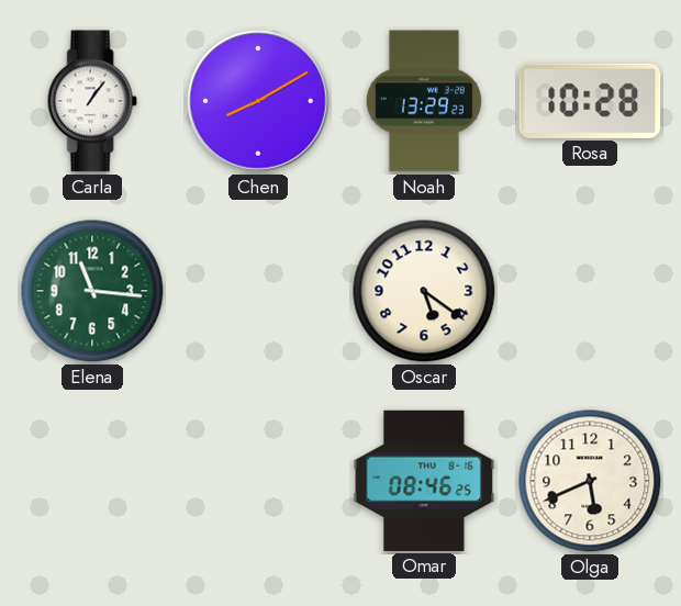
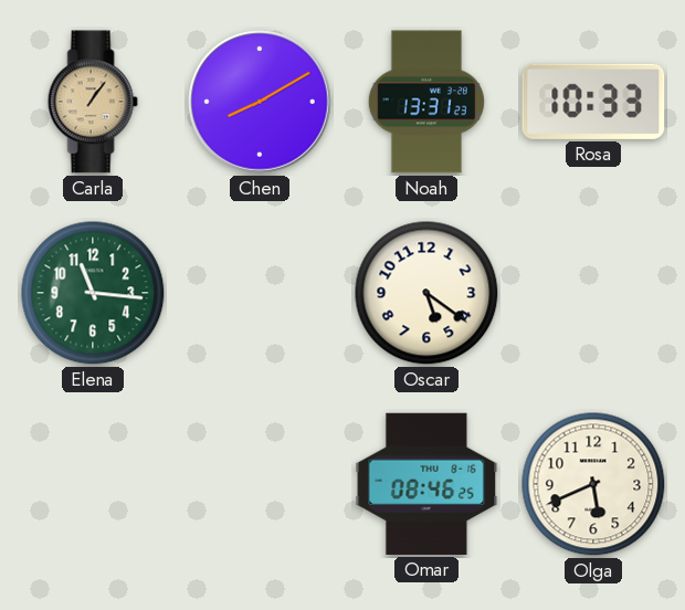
Carla dial: white -> champagne
Noah: 13:29 -> 13:31
Rosa: 10:28 -> 10:33
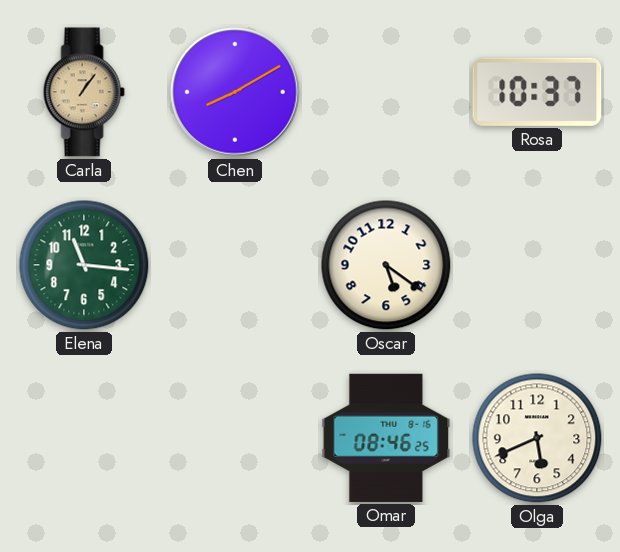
Noah: 13:31 -> none
Rosa: 10:33 -> 10:37
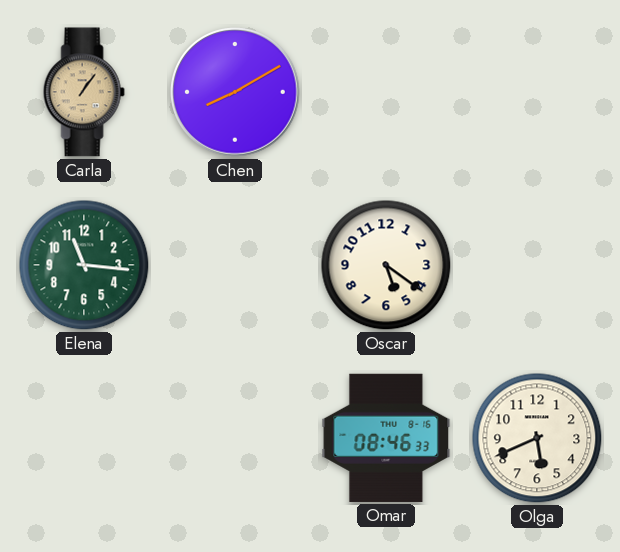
Rosa: 10:37 -> none
Omar: 08:46:25 -> 08:46:33
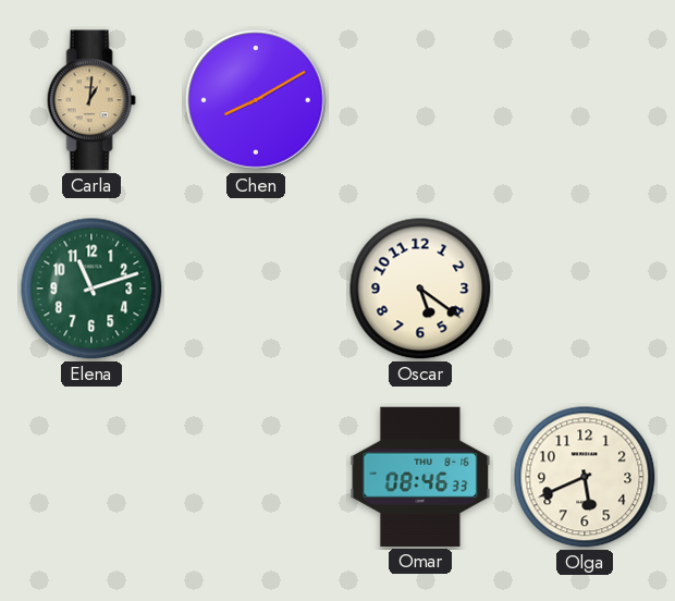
Carla: 1:06 -> 1:01
Elena: 11:16 -> 11:12
